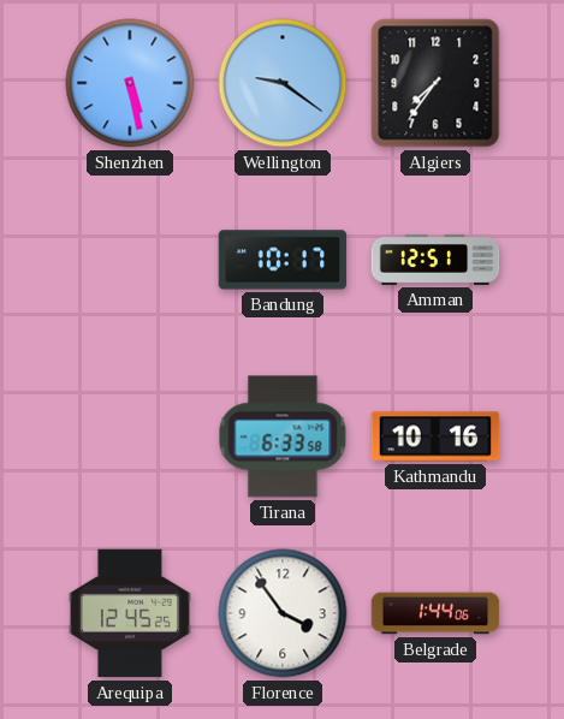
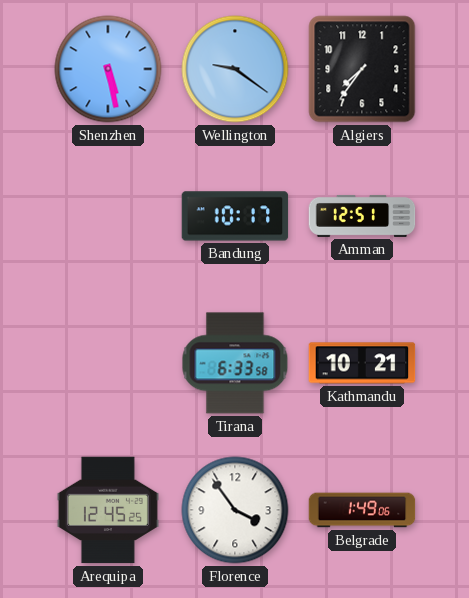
Kathmandu: 10:16 -> 10:21
Belgrade: 1:44 -> 1:49
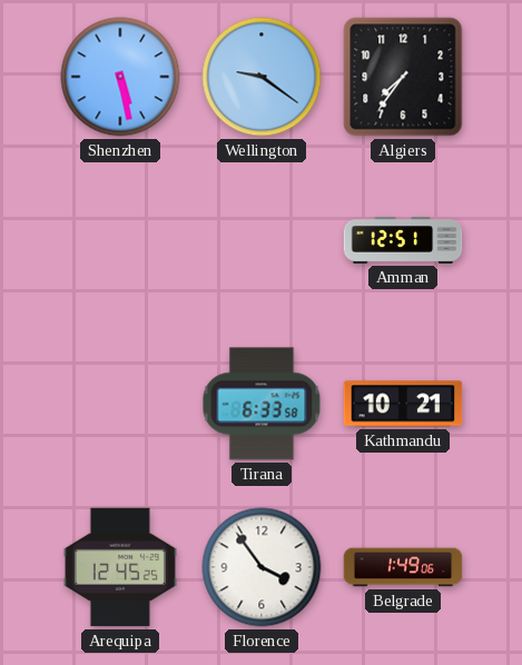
Bandung: 10:17 -> none
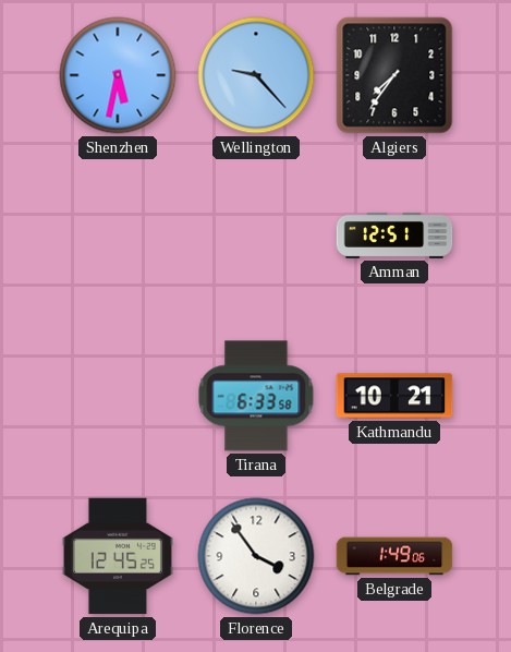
Shenzhen: 5:28 -> 5:32
Wellington: 9:21 -> 9:23
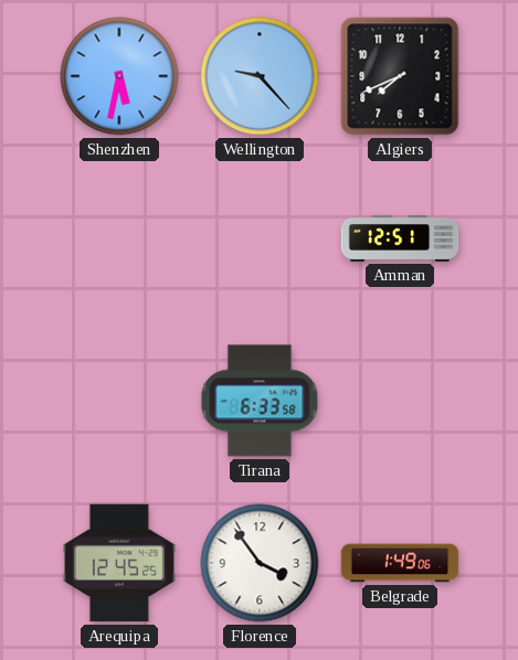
Algiers: 7:36 -> 7:41
Kathmandu: 10:21 -> none
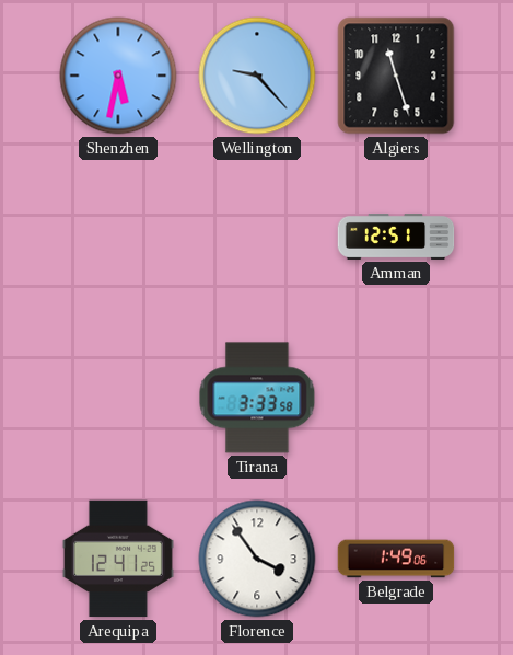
Algiers: 7:41 -> 11:27
Tirana: 6:33 -> 3:33
Arequipa: 12:45 -> 12:41
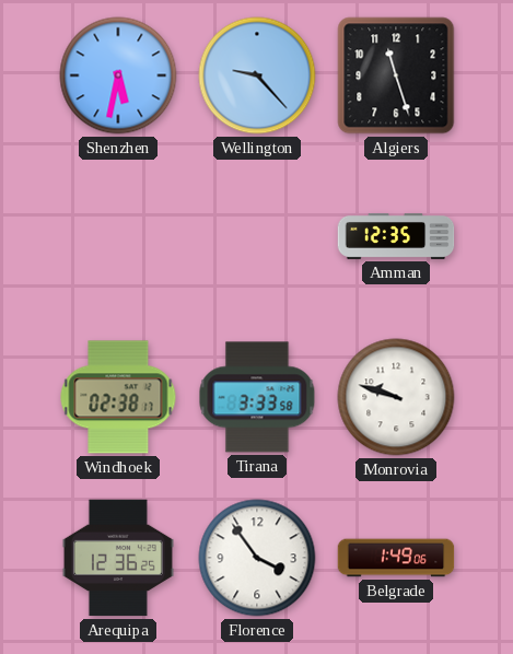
Amman: 12:51 -> 12:35
Windhoek: none -> 02:38
Monrovia: none -> 9:48
Arequipa: 12:41 -> 12:36
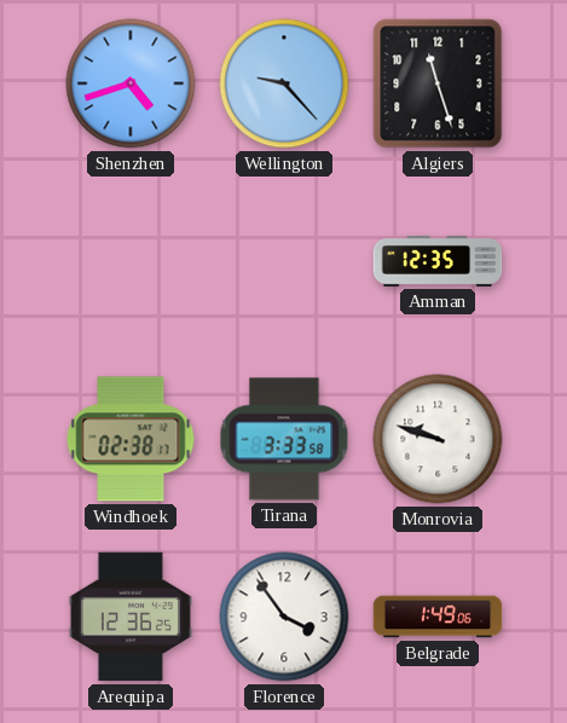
Shenzhen: 5:32 -> 4:42
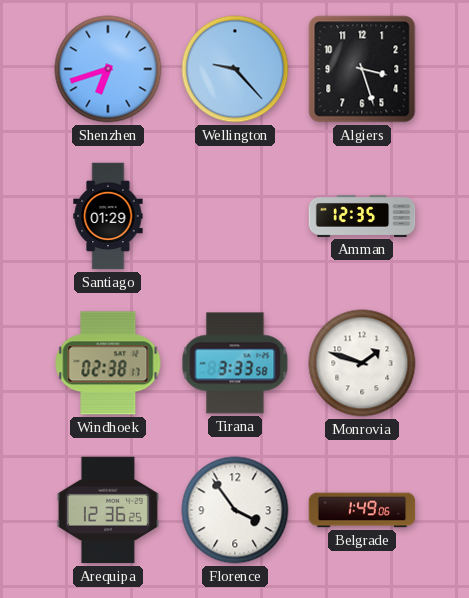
Shenzhen: 4:42 -> 6:42
Algiers: 11:27 -> 3:27
Santiago: none -> 01:29
Monrovia: 9:48 -> 1:48
